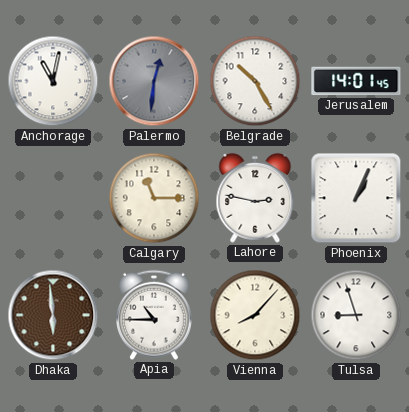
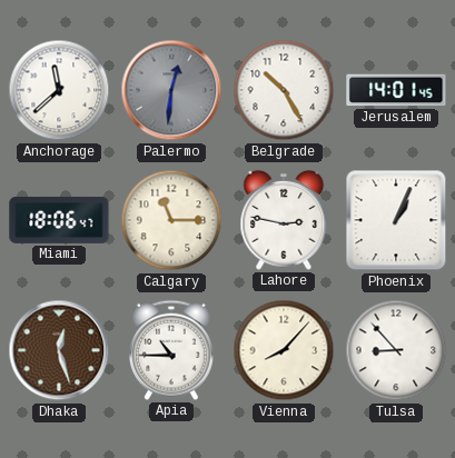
Anchorage: 11:02 -> 11:38
Miami: none -> 18:06
Dhaka: 5:59 -> 12:27
Tulsa: 8:57 -> 8:53
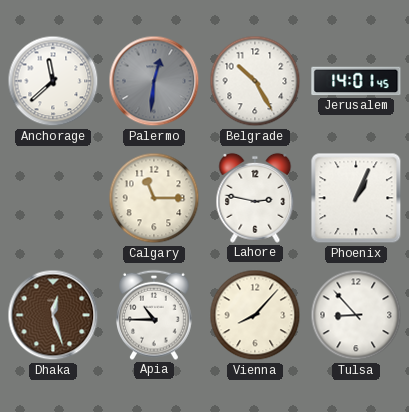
Miami: 18:06 -> none
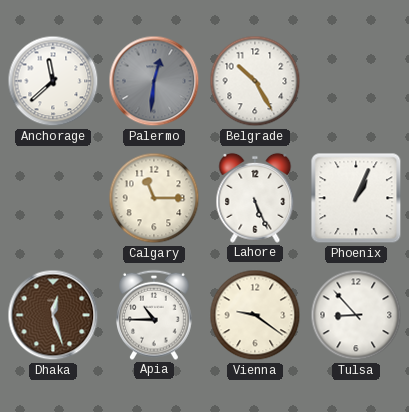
Jerusalem: 14:01 -> none
Lahore: 2:47 -> 5:26
Vienna: 8:07 -> 9:21
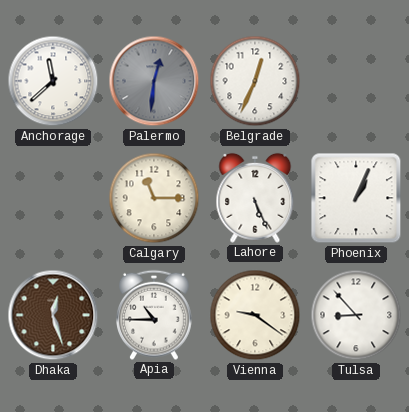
Belgrade: 10:25 -> 12:34
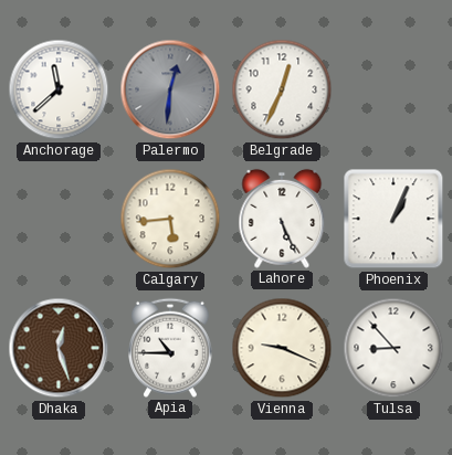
Calgary: 11:15 -> 5:44
Vienna: 9:21 -> 9:19
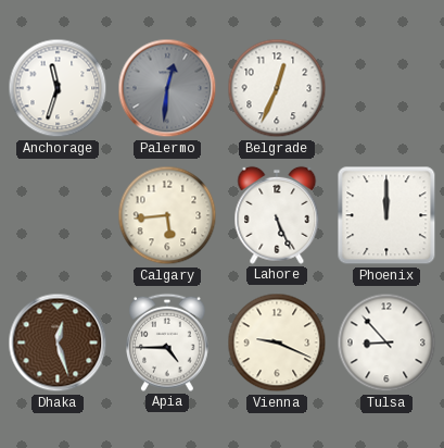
Anchorage: 11:38 -> 11:33
Phoenix: 1:04 -> 12:00
Apia: 10:45 -> 4:45
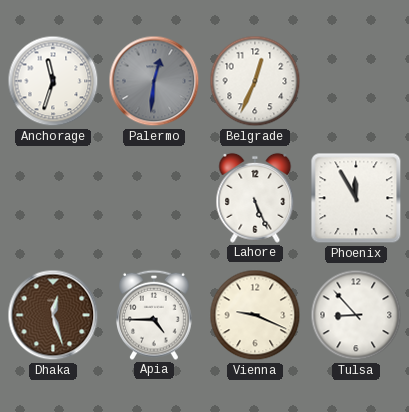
Calgary: 5:44 -> none
Phoenix: 12:00 -> 11:55
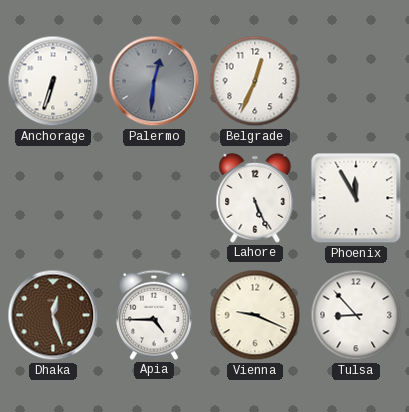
Anchorage: 11:33 -> 6:33
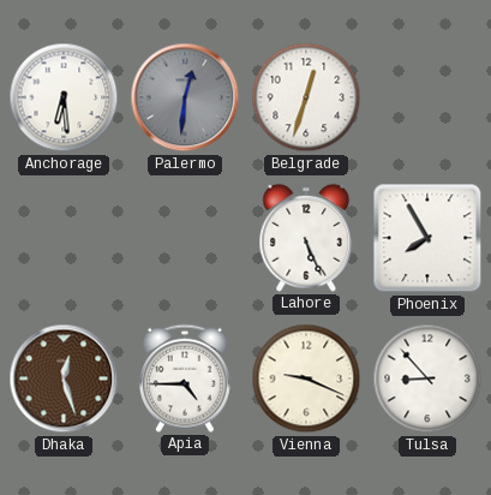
Anchorage: 6:33 -> 6:29
Belgrade: 12:34 -> 12:33
Phoenix: 11:55 -> 7:55
